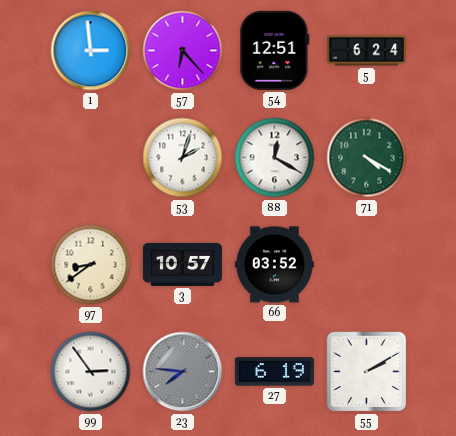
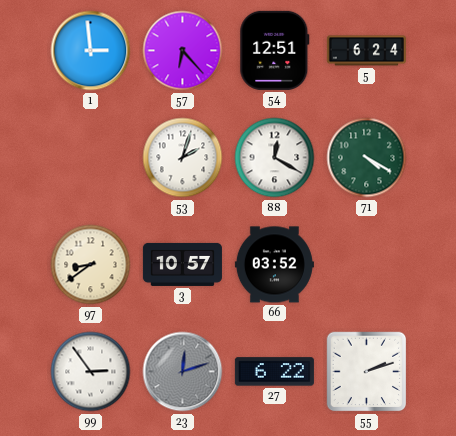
23: 7:46 -> 12:12
27: 6:19 -> 6:22
55: 2:10 -> 2:12
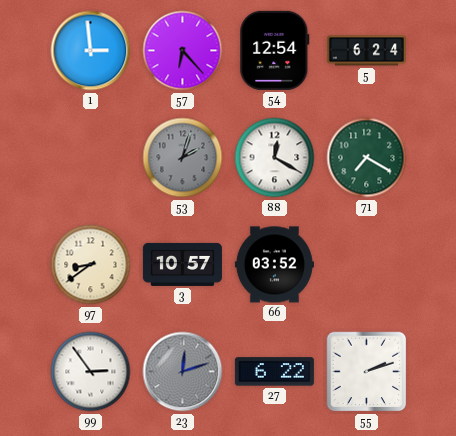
54: 12:51 -> 12:54
53 dial: white -> grey
71: 4:20 -> 7:20
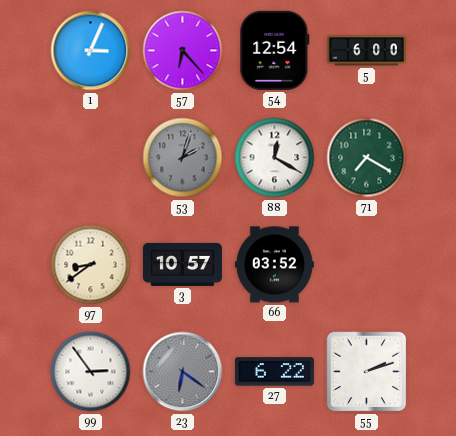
1: 2:59 -> 3:04
5: 6:24 -> 6:00
23: 12:12 -> 6:21
